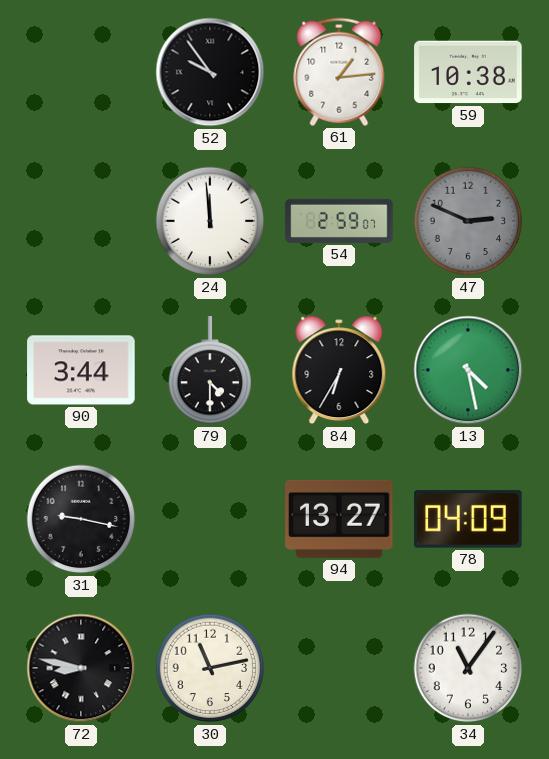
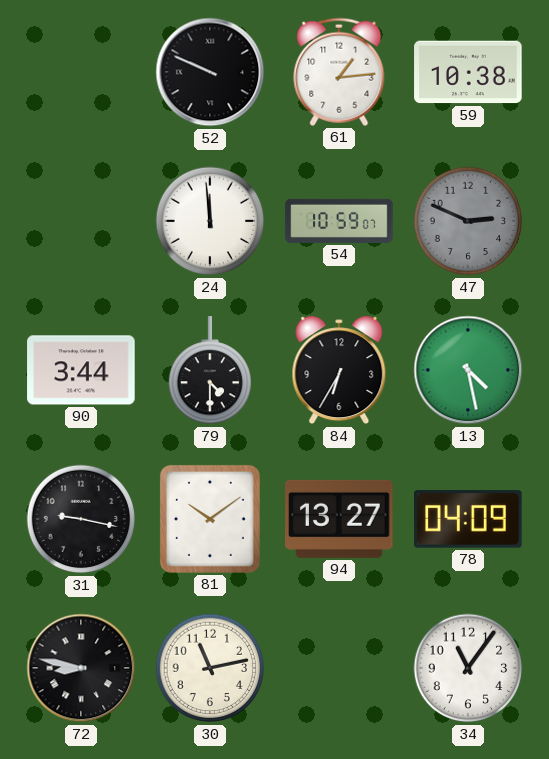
52: 9:54 -> 9:49
54: 2:59 -> 10:59
81: none -> 10:09
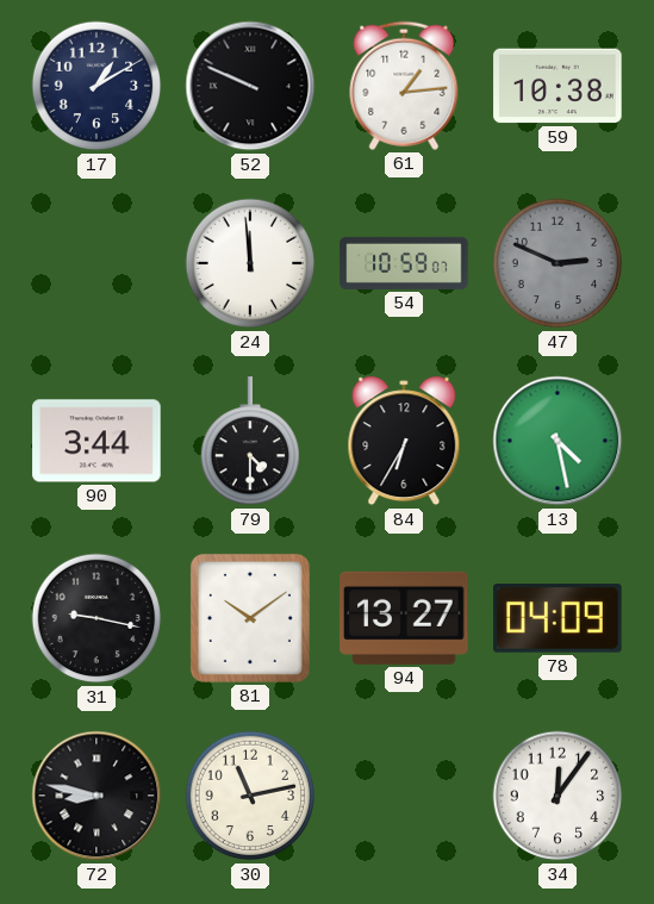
17: none -> 1:10
34: 11:06 -> 12:06
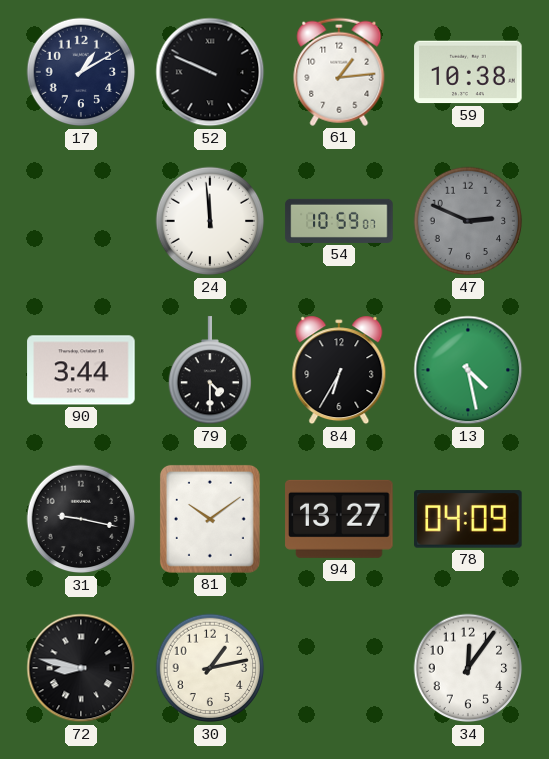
30: 11:13 -> 1:13
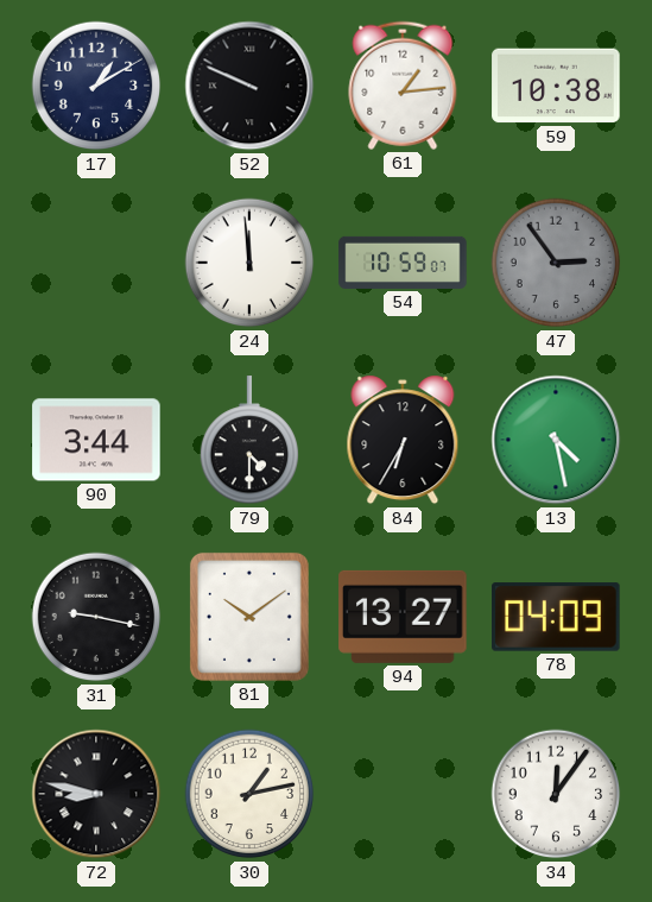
47: 2:49 -> 2:54
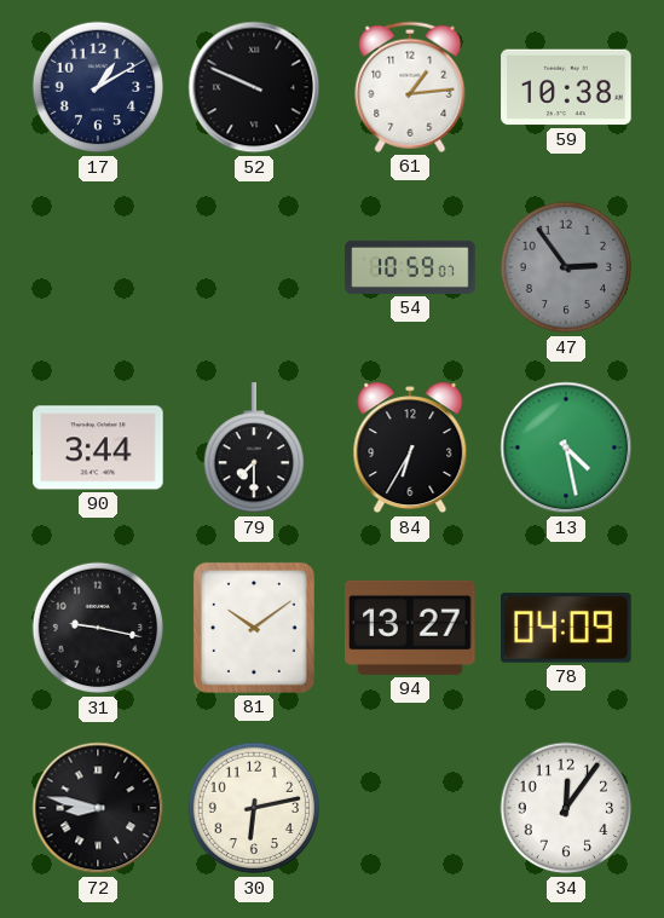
24: 11:59 -> none
79: 4:30 -> 7:30
30: 1:13 -> 6:13
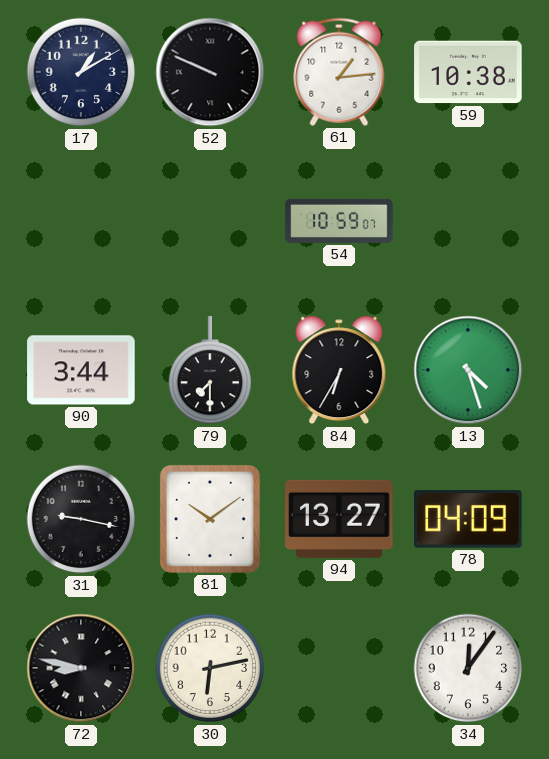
47: 2:54 -> none
13: 4:28 -> 4:27
